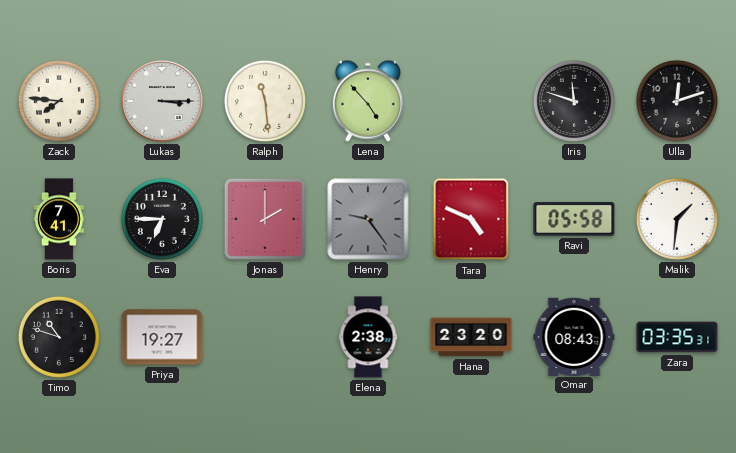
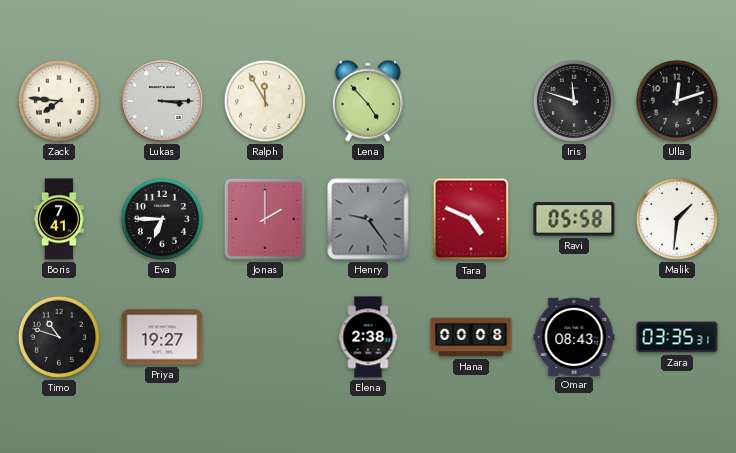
Ralph: 11:29 -> 11:55
Hana: 23:20 -> 00:08
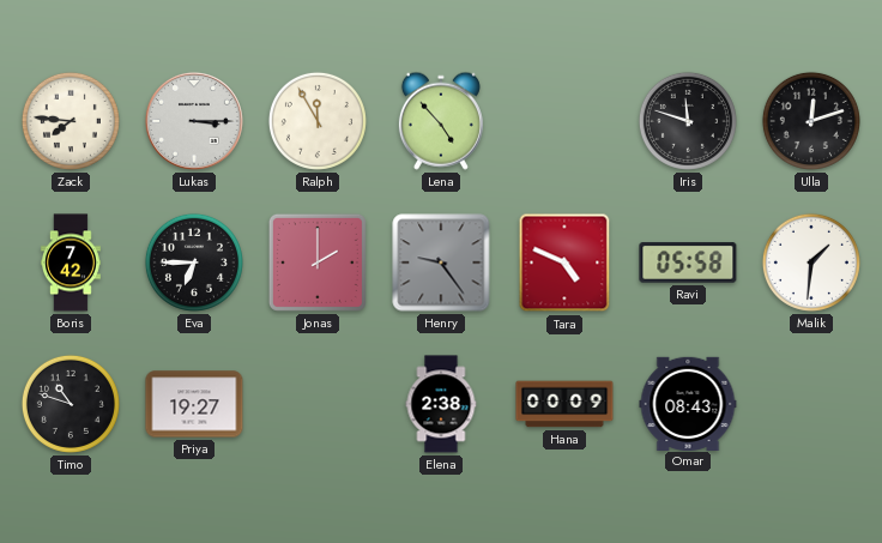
Boris: 7:41 -> 7:42
Hana: 00:08 -> 00:09
Zara: 03:35 -> none
